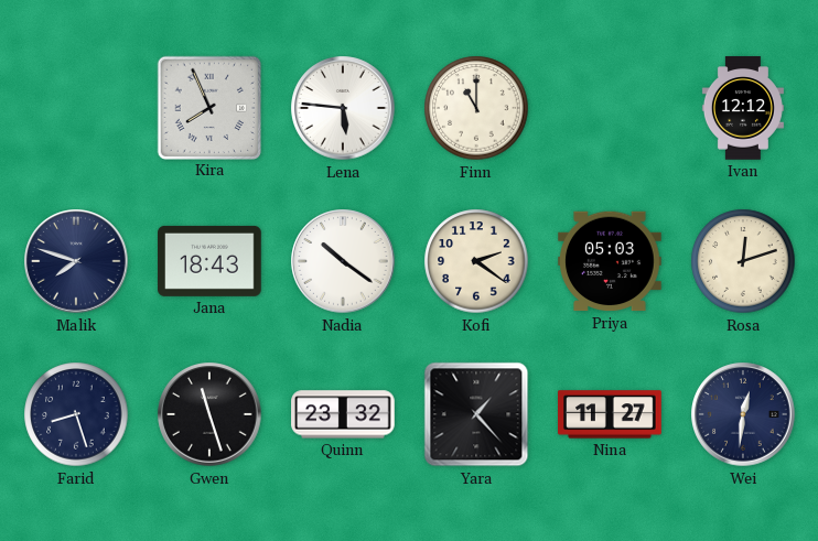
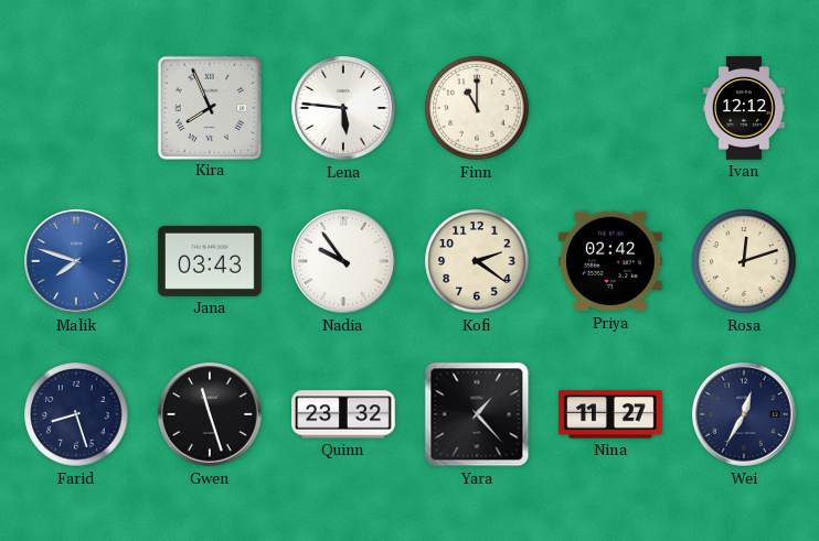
Malik dial: navy -> blue
Jana: 18:43 -> 03:43
Nadia: 10:21 -> 9:54
Priya: 05:03 -> 02:42
Wei: 12:31 -> 12:35
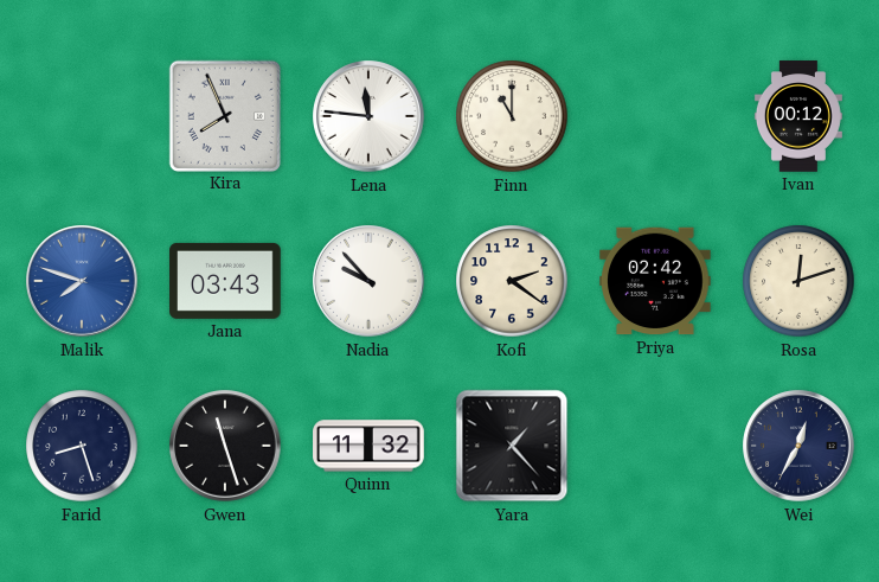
Lena: 5:46 -> 11:46
Ivan: 12:12 -> 00:12
Nadia: 9:54 -> 9:53
Quinn: 23:32 -> 11:32
Nina: 11:27 -> none
